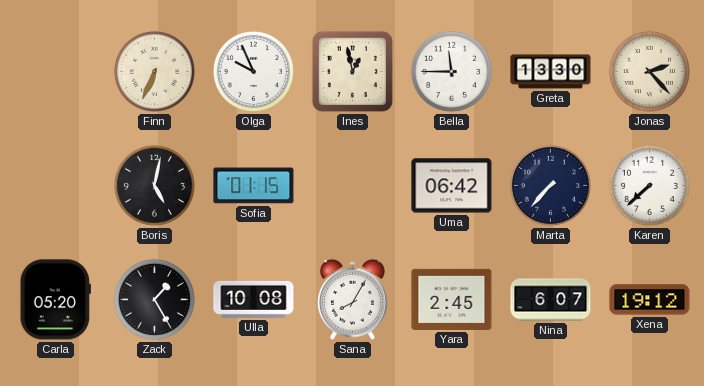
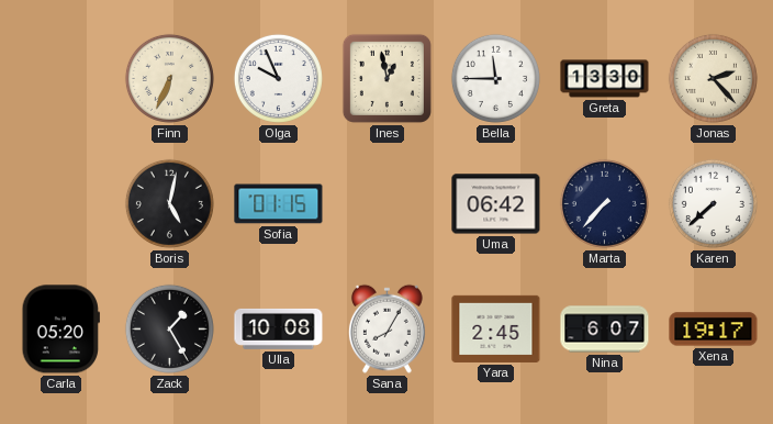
Xena: 19:12 -> 19:17
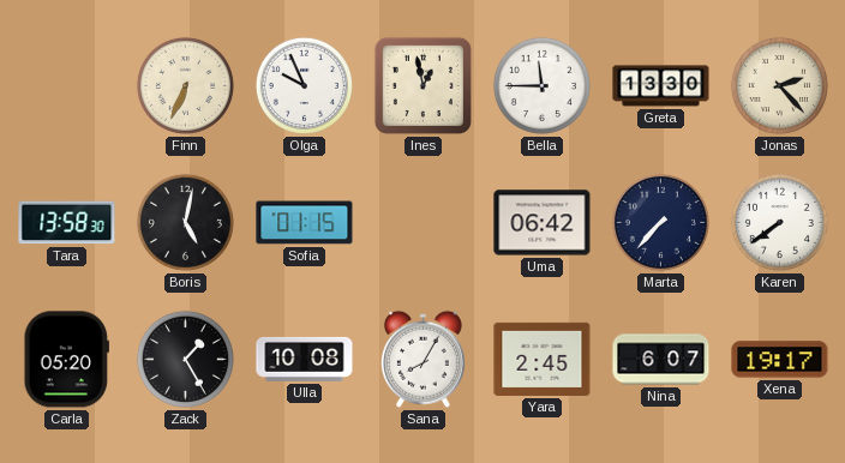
Tara: none -> 13:58
Karen: 7:38 -> 7:39
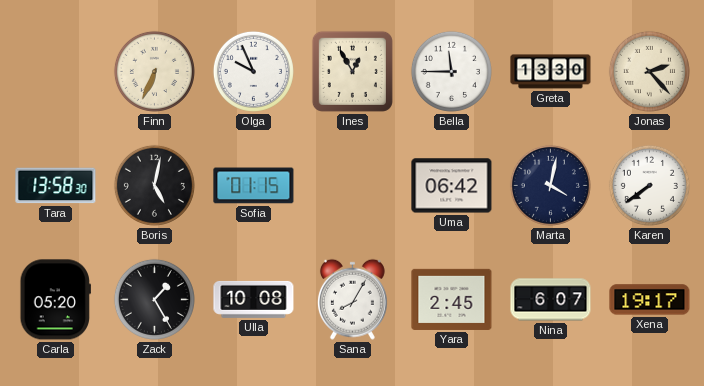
Ines: 12:58 -> 12:55
Marta: 7:37 -> 4:02
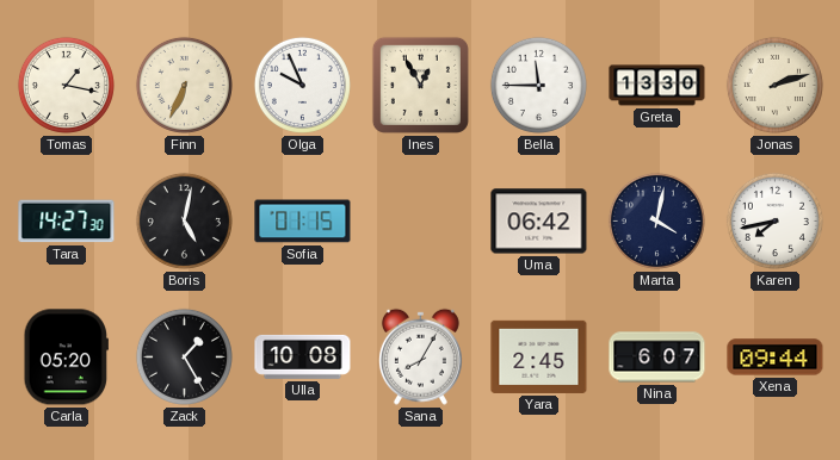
Tomas: none -> 1:17
Jonas: 2:23 -> 2:12
Tara: 13:58 -> 14:27
Karen: 7:39 -> 7:43
Xena: 19:17 -> 09:44
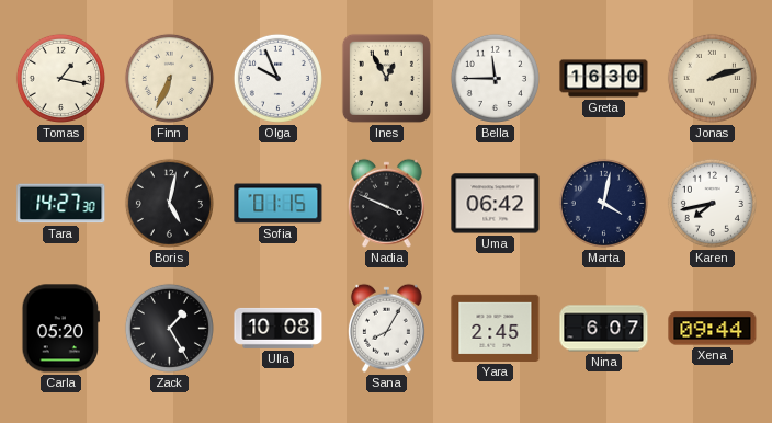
Greta: 13:30 -> 16:30
Nadia: none -> 3:49
